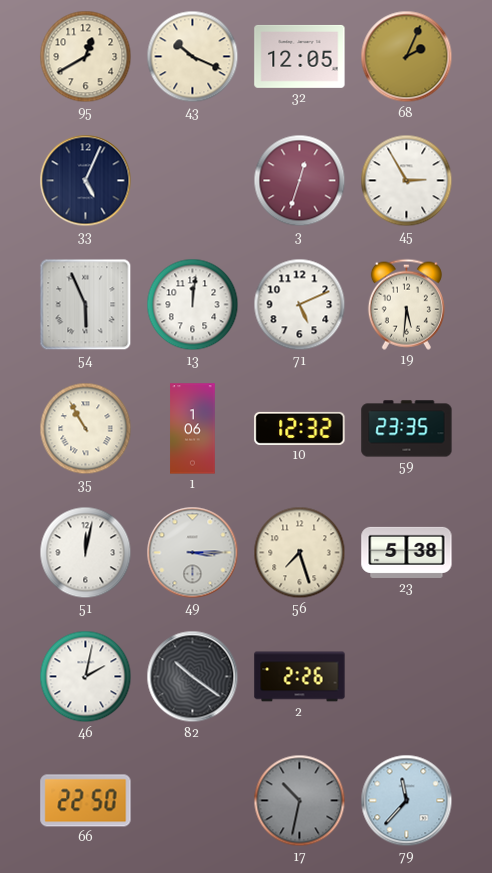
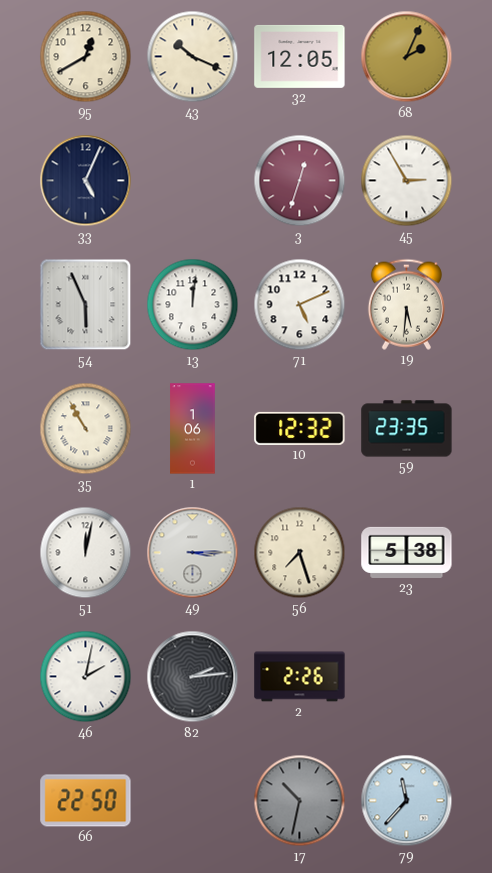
82: 10:21 -> 2:14
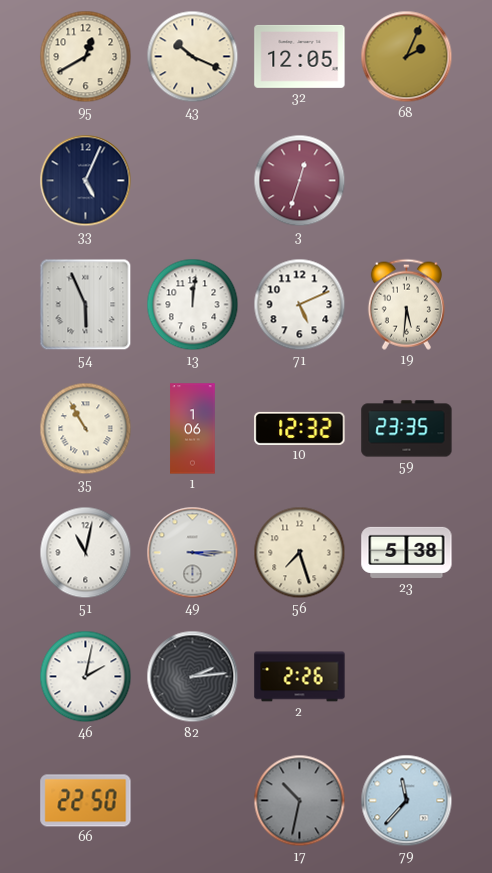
45: 2:55 -> none
51: 12:02 -> 11:02
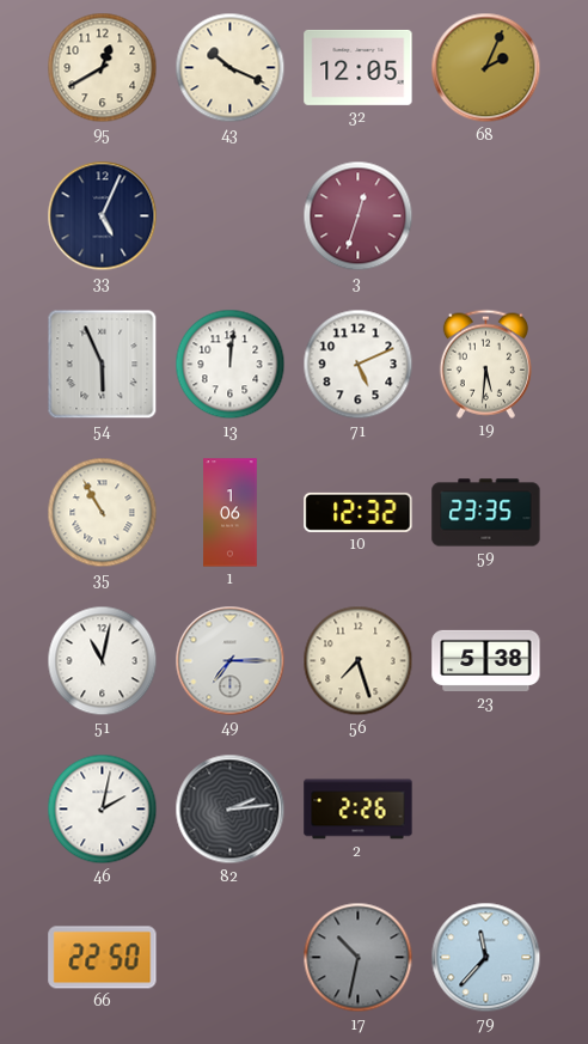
49: 3:15 -> 7:15
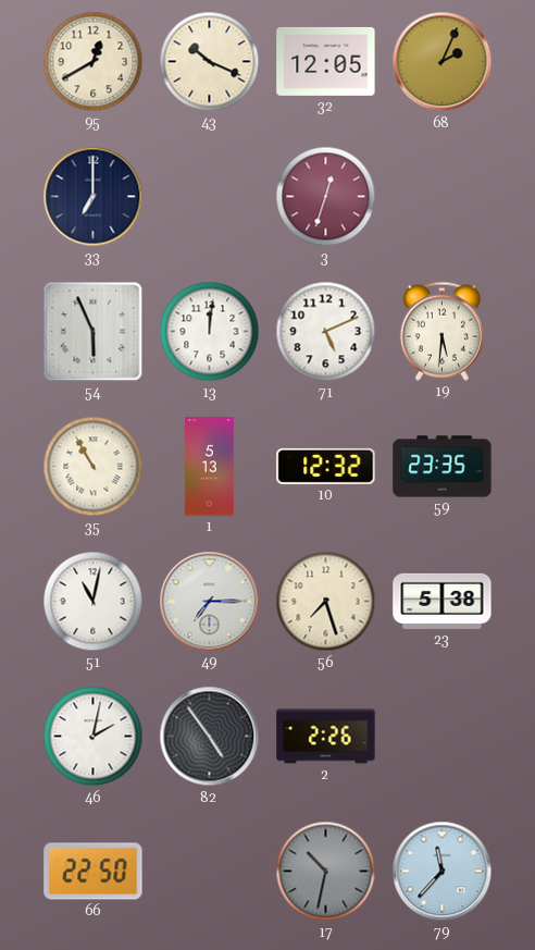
33: 5:04 -> 7:00
1: 1:06 -> 5:13
82: 2:14 -> 4:54
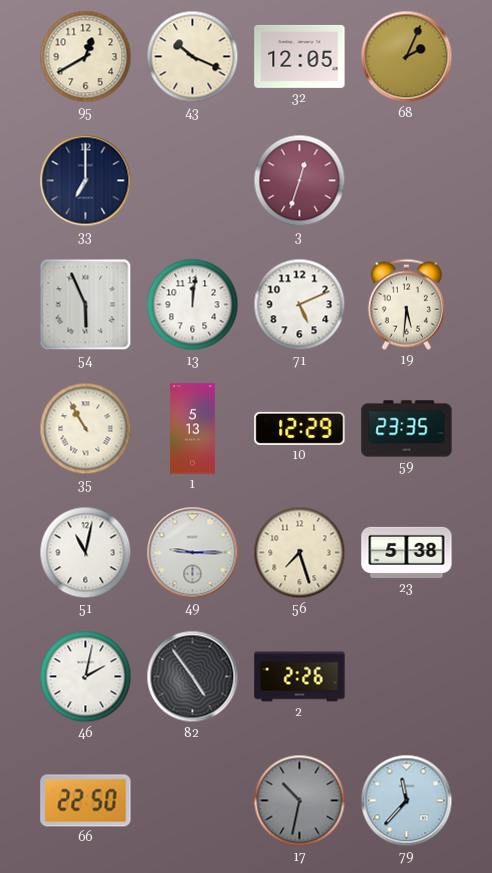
10: 12:32 -> 12:29
49: 7:15 -> 9:15
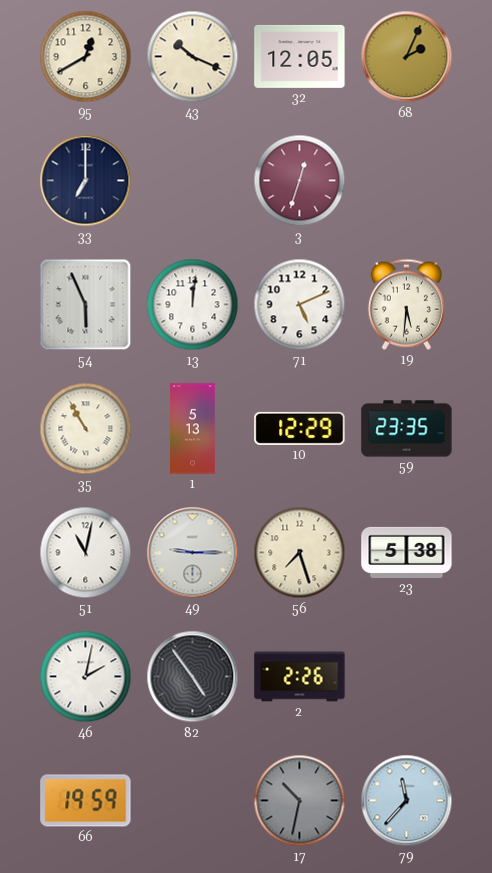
66: 22:50 -> 19:59
